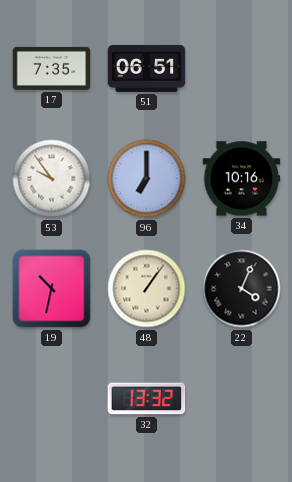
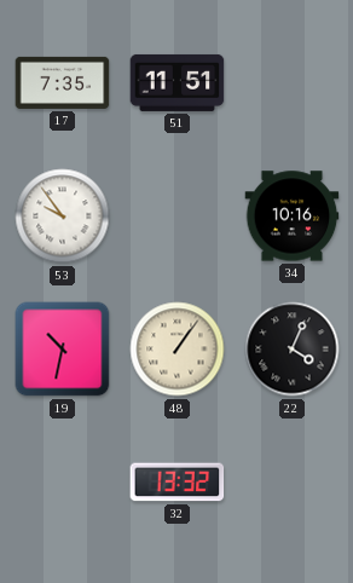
51: 06:51 -> 11:51
96: 7:00 -> none
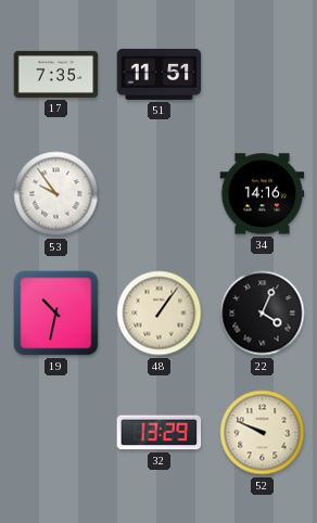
34: 10:16 -> 14:16
32: 13:32 -> 13:29
52: none -> 9:49
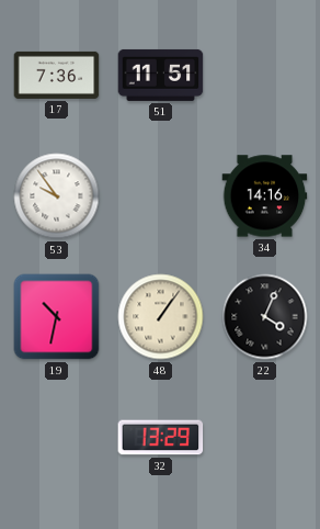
17: 7:35 -> 7:36
52: 9:49 -> none
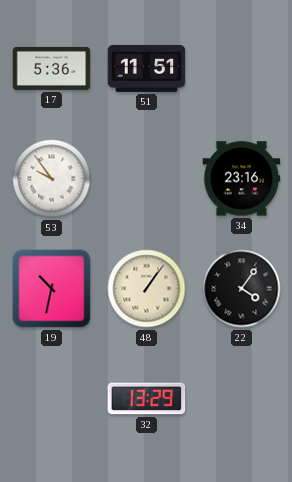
17: 7:36 -> 5:36
34: 14:16 -> 23:16
22: 4:04 -> 4:06
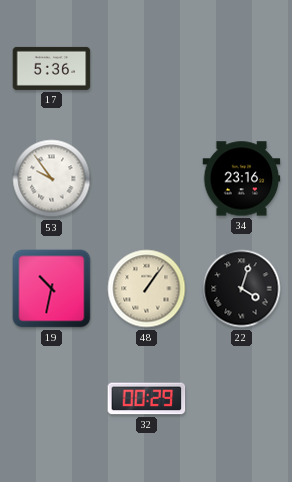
51: 11:51 -> none
22: 4:06 -> 4:03
32: 13:29 -> 00:29
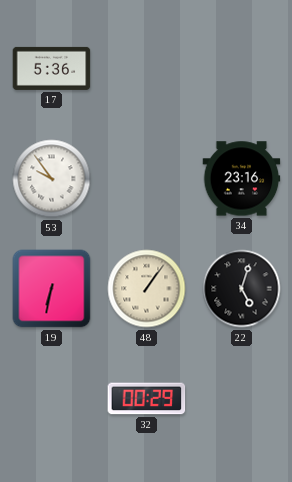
19: 10:32 -> 6:32
22: 4:03 -> 5:03
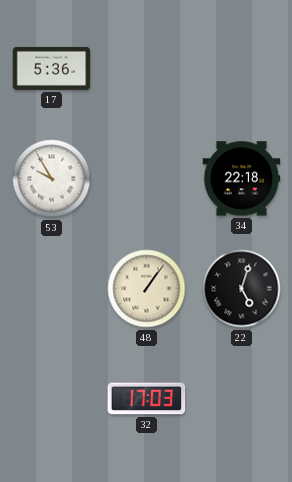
53: 9:54 -> 9:55
34: 23:16 -> 22:18
19: 6:32 -> none
32: 00:29 -> 17:03
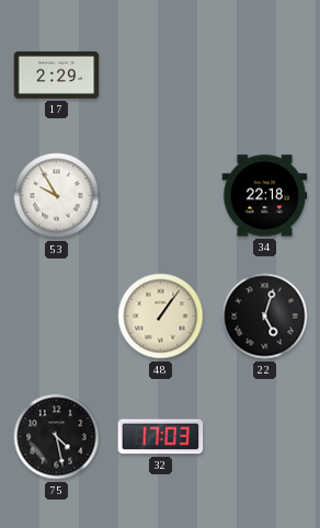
17: 5:36 -> 2:29
75: none -> 4:28
